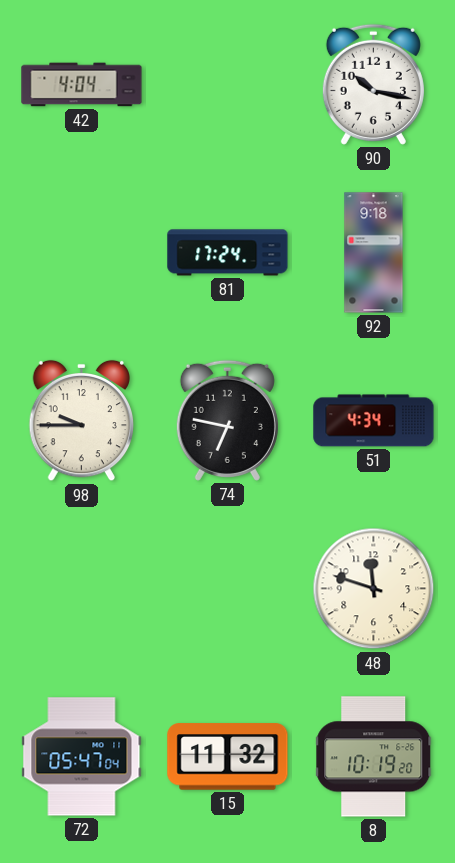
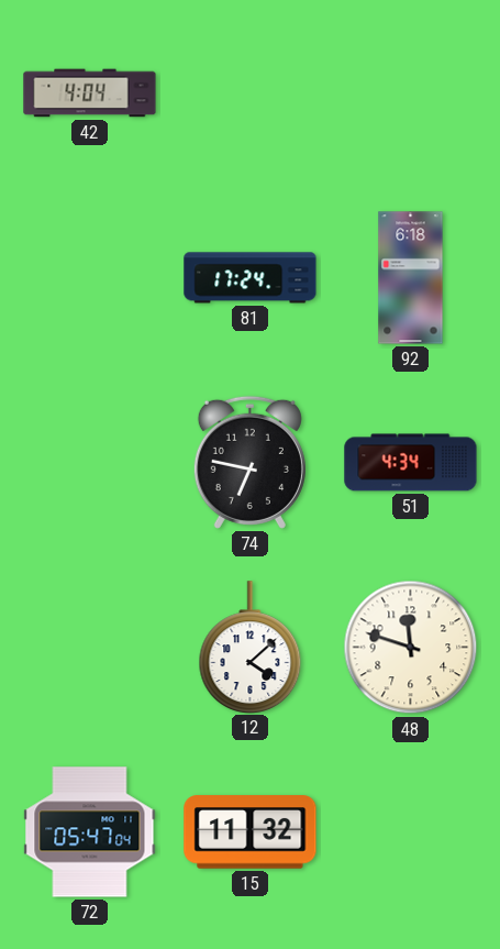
90: 10:17 -> none
92: 9:18 -> 6:18
98: 9:45 -> none
12: none -> 4:08
8: 10:19 -> none
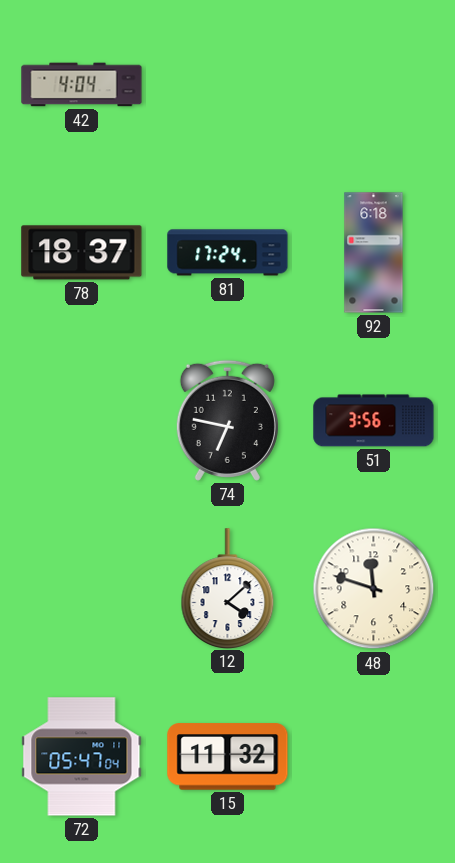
78: none -> 18:37
51: 4:34 -> 3:56
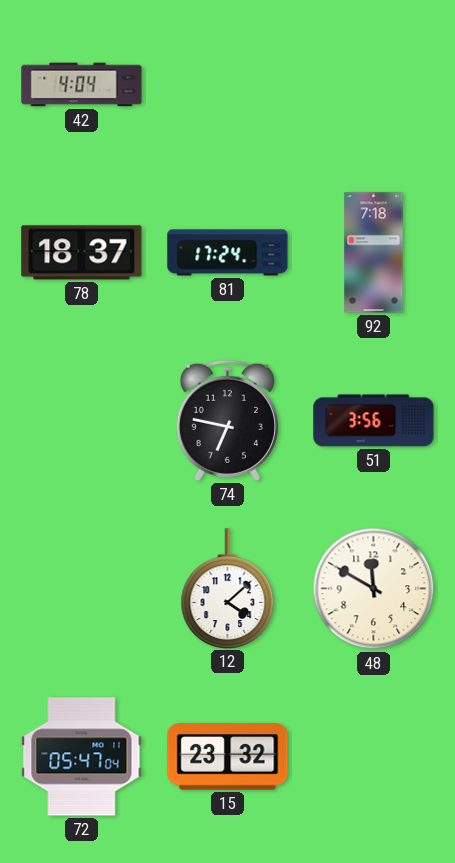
92: 6:18 -> 7:18
48: 11:48 -> 11:50
15: 11:32 -> 23:32
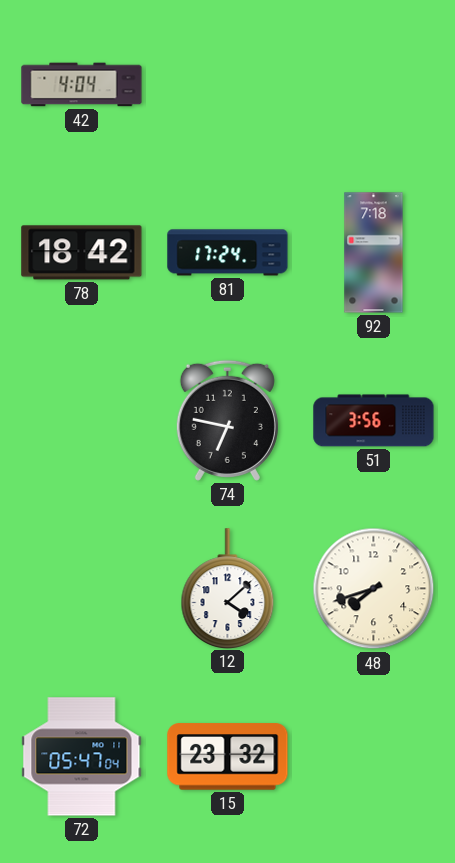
78: 18:37 -> 18:42
48: 11:50 -> 7:42
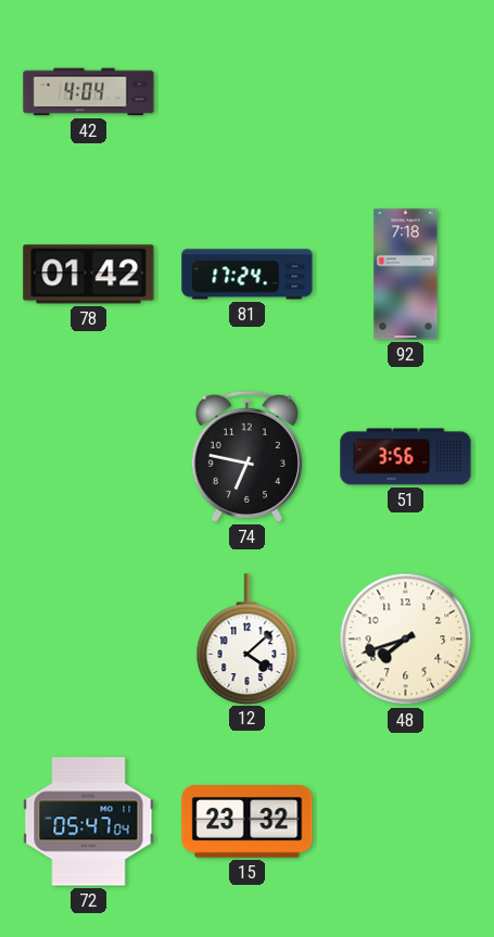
78: 18:42 -> 01:42
